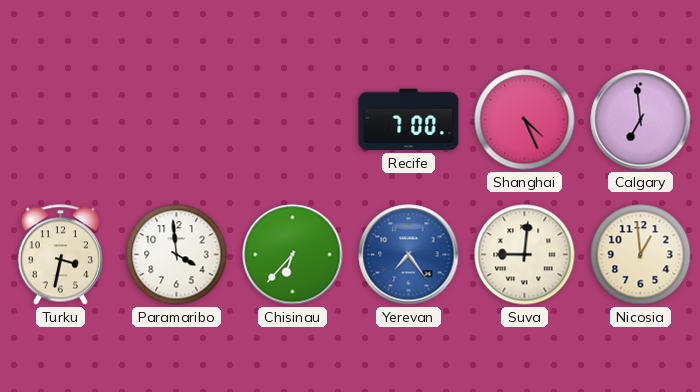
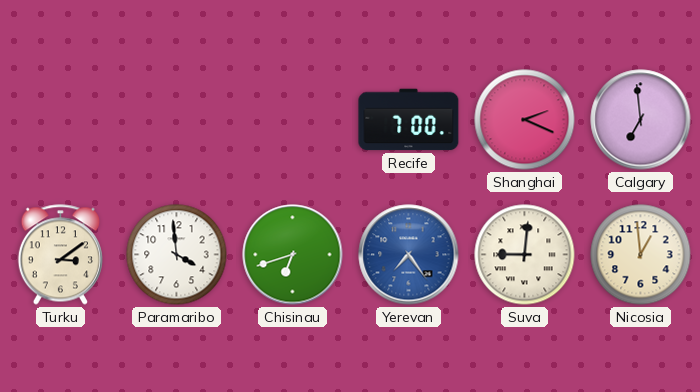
Shanghai: 4:26 -> 2:19
Turku: 3:32 -> 3:09
Chisinau: 6:37 -> 6:42
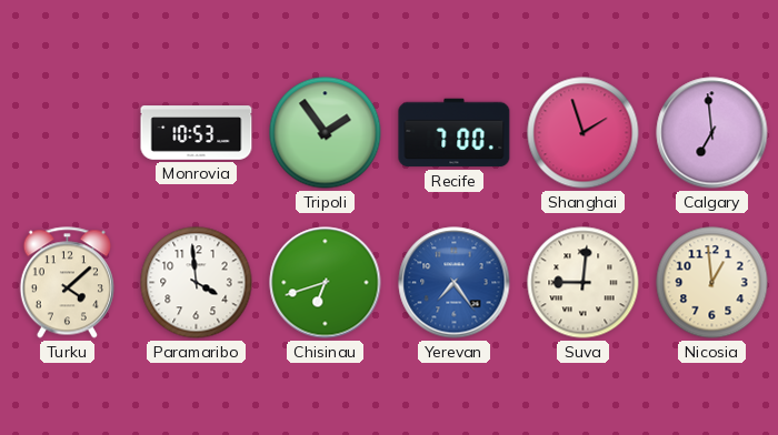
Monrovia: none -> 10:53
Tripoli: none -> 1:54
Shanghai: 2:19 -> 1:57
Turku: 3:09 -> 4:08
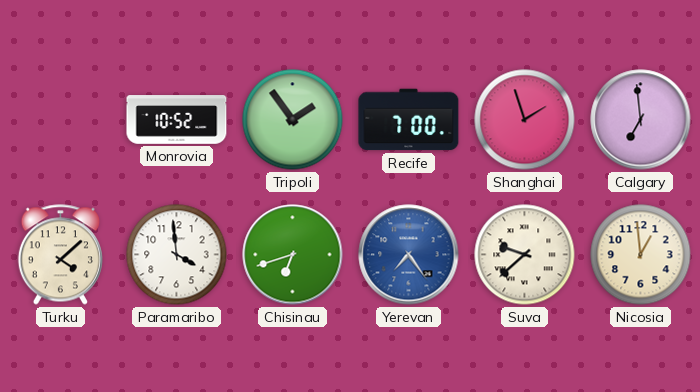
Monrovia: 10:53 -> 10:52
Suva: 9:01 -> 9:38
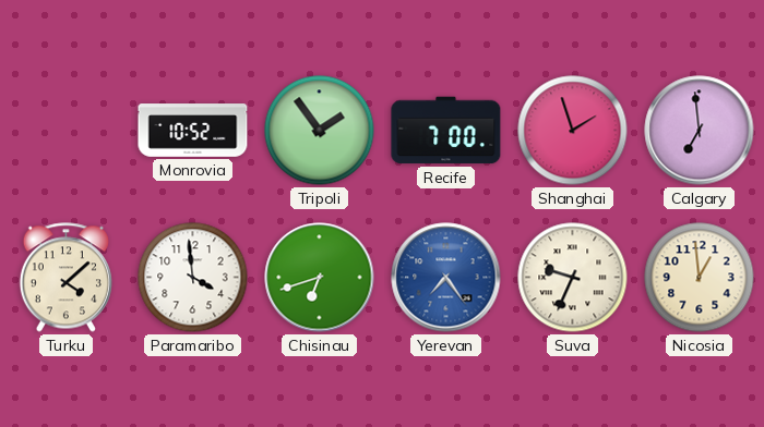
Suva: 9:38 -> 9:34
